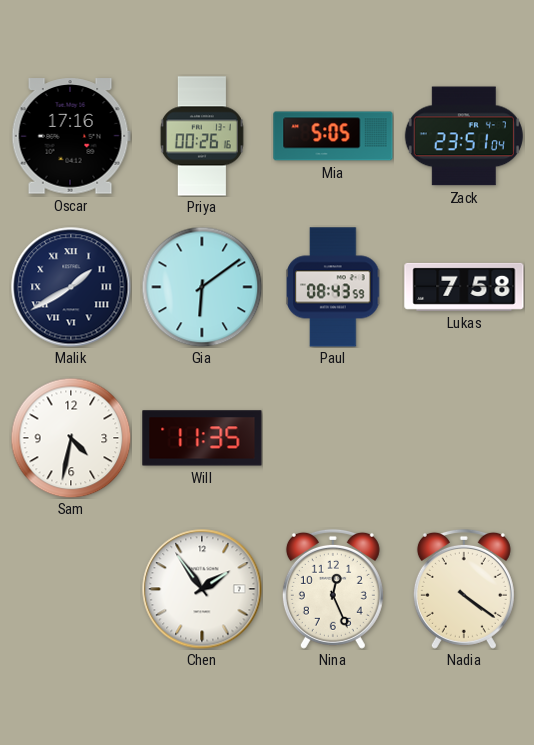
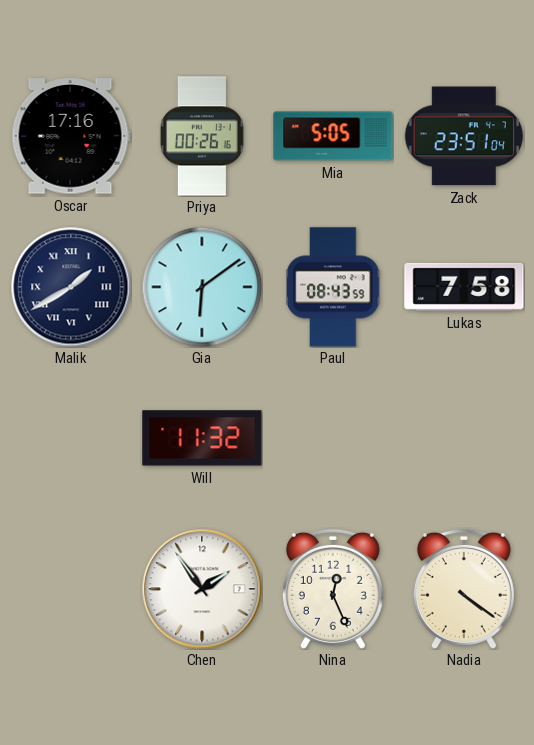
Sam: 4:32 -> none
Will: 11:35 -> 11:32
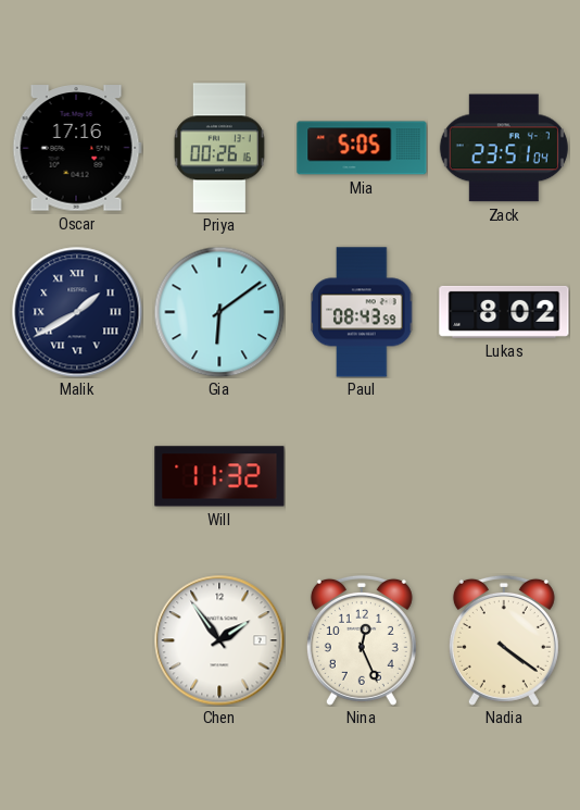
Lukas: 7:58 -> 8:02
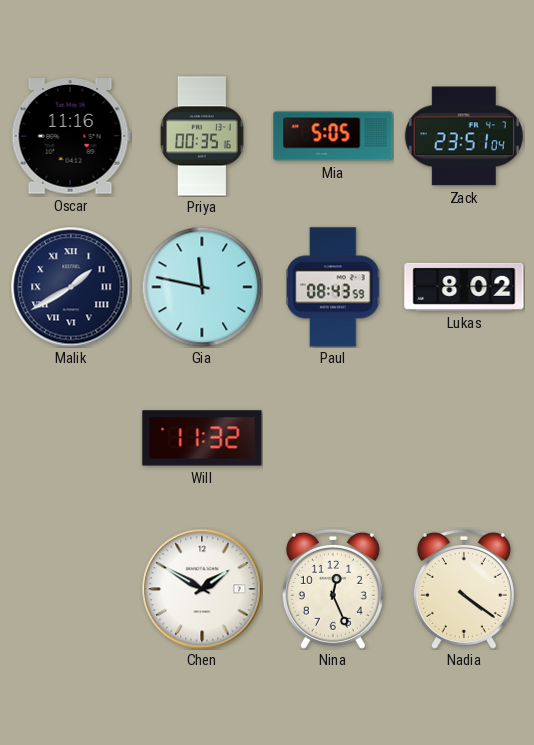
Oscar: 17:16 -> 11:16
Priya: 00:26 -> 00:35
Gia: 6:09 -> 11:47
Chen: 1:54 -> 1:50
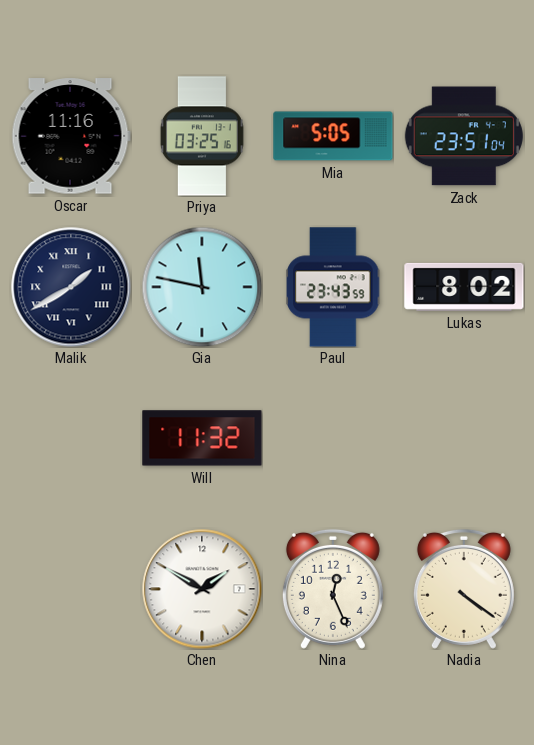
Priya: 00:35 -> 03:25
Paul: 08:43 -> 23:43
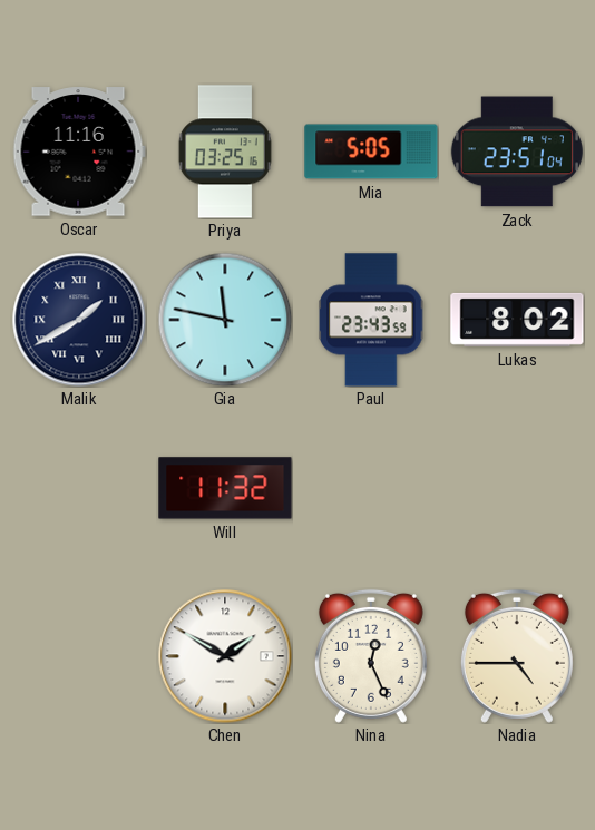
Nadia: 4:21 -> 4:45
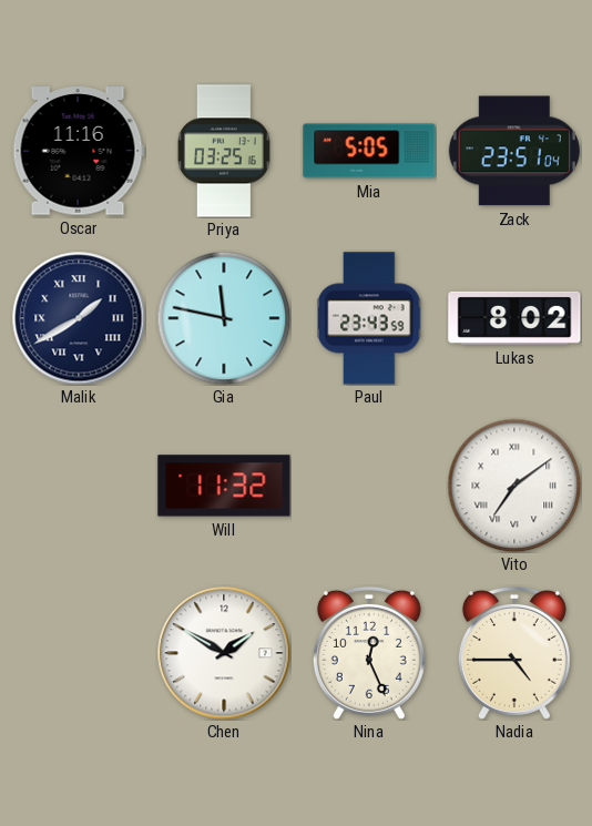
Vito: none -> 7:09
